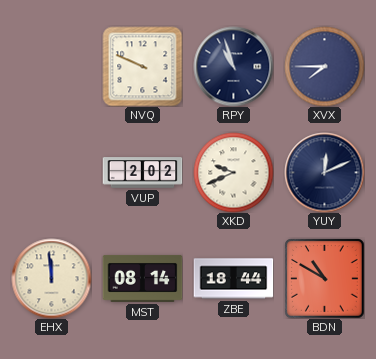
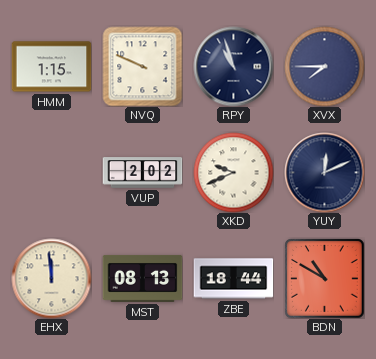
HMM: none -> 1:15
MST: 08:14 -> 08:13
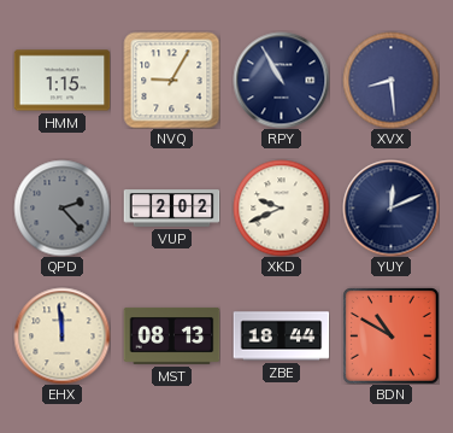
NVQ: 9:49 -> 9:05
RPY: 10:57 -> 10:55
XVX: 7:45 -> 8:29
QPD: none -> 2:23
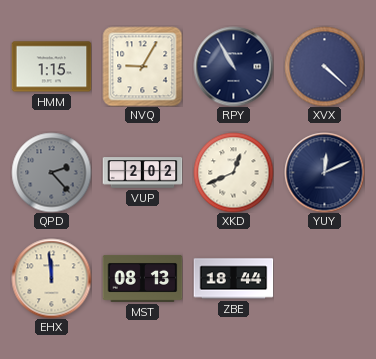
XVX: 8:29 -> 4:22
XKD: 9:41 -> 12:41
BDN: 10:50 -> none
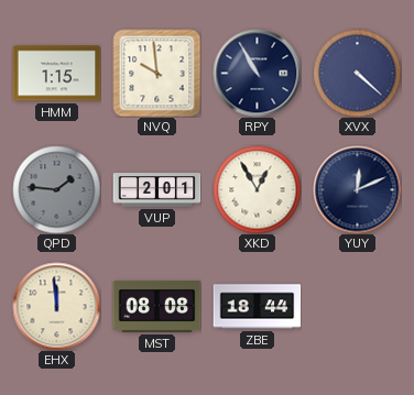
NVQ: 9:05 -> 9:59
QPD: 2:23 -> 1:46
VUP: 2:02 -> 2:01
XKD: 12:41 -> 12:55
MST: 08:13 -> 08:08
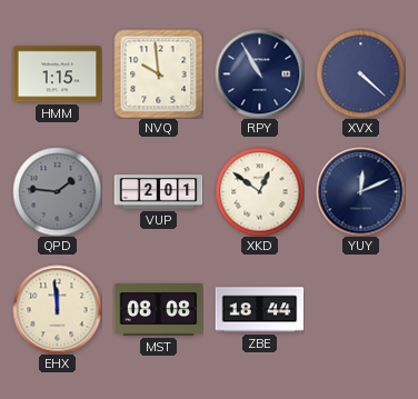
XKD: 12:55 -> 12:51
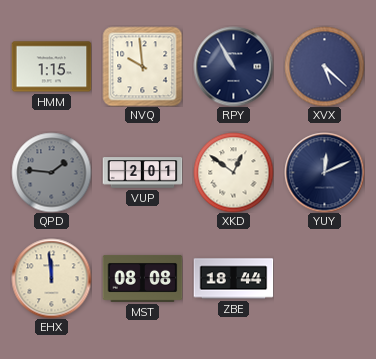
XVX: 4:22 -> 5:22
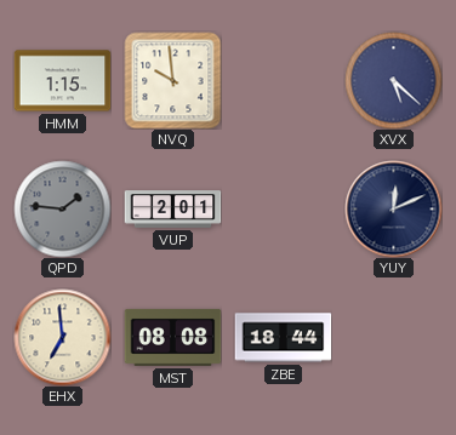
RPY: 10:55 -> none
XKD: 12:51 -> none
EHX: 11:59 -> 6:59
